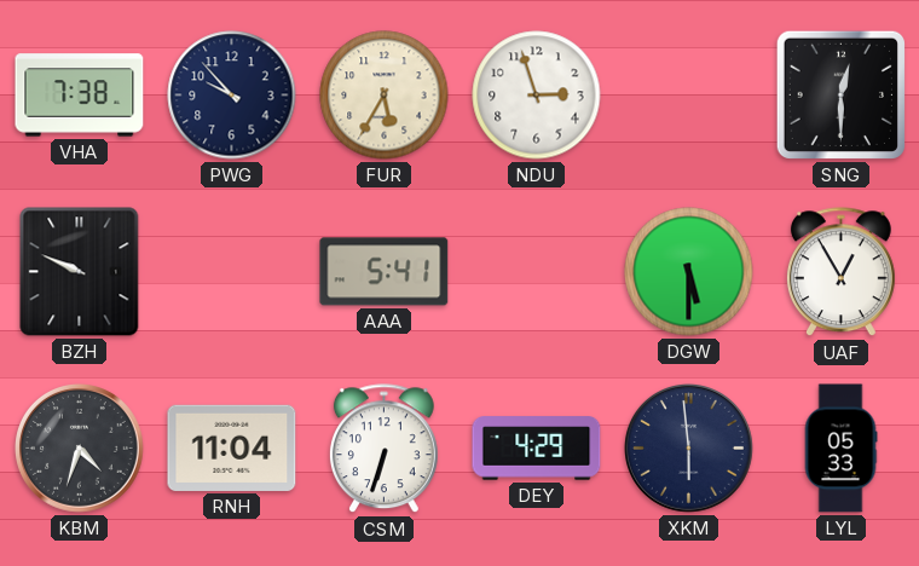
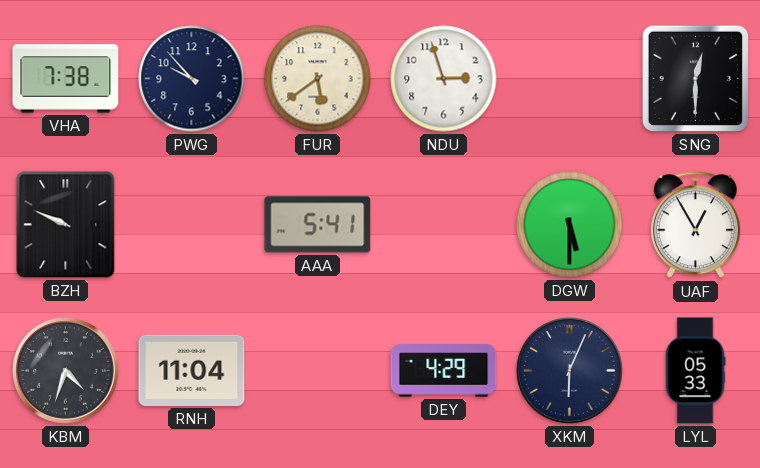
FUR: 5:35 -> 5:39
CSM: 6:33 -> none
XKM: 5:59 -> 6:04
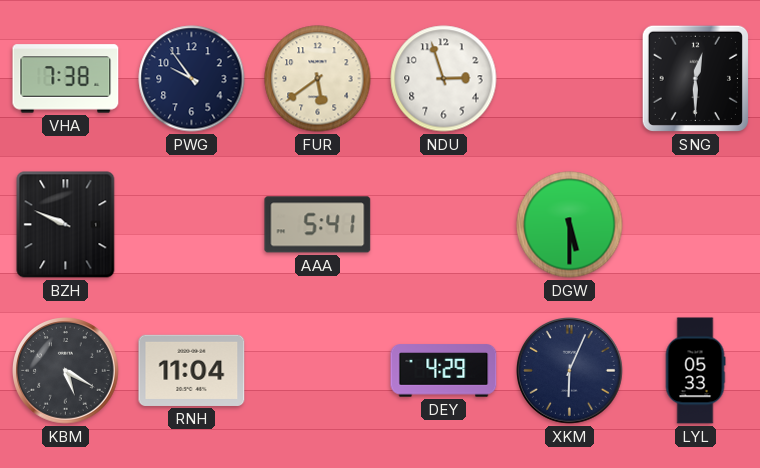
PWG: 9:53 -> 9:54
UAF: 12:55 -> none
KBM: 4:33 -> 5:20
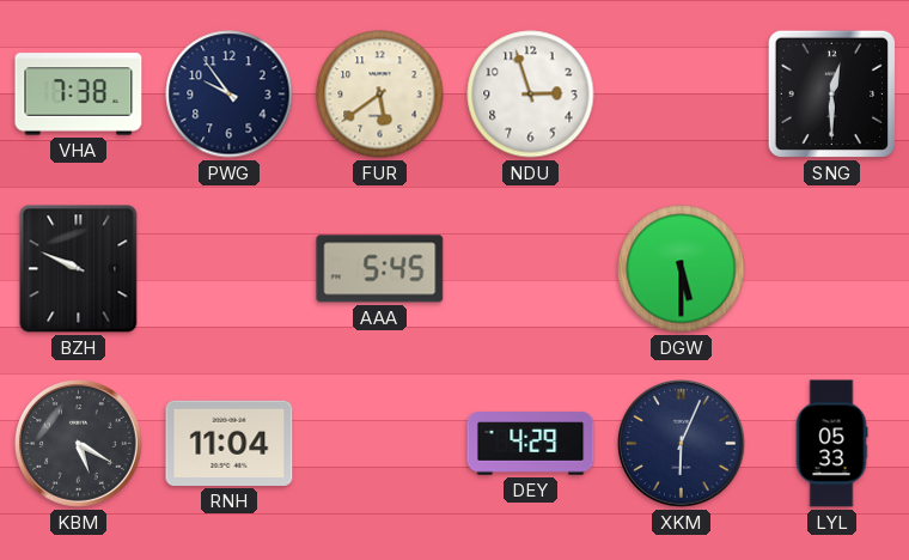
AAA: 5:41 -> 5:45
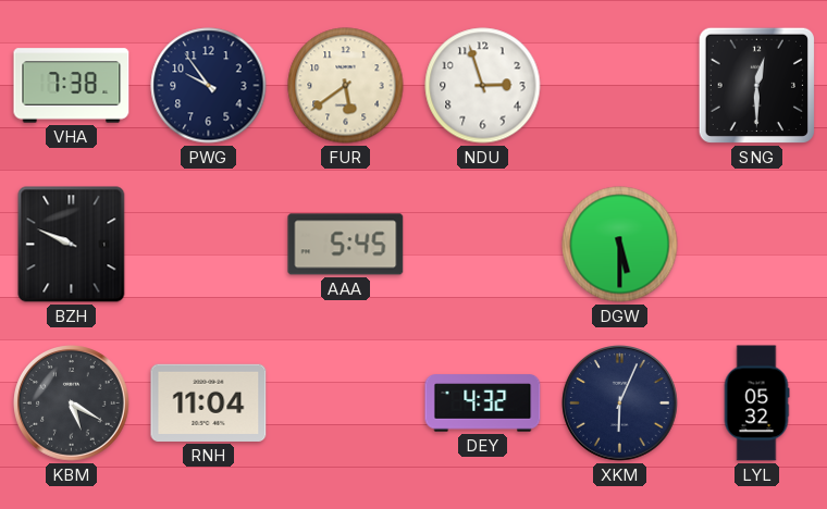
DEY: 4:29 -> 4:32
LYL: 05:33 -> 05:32
